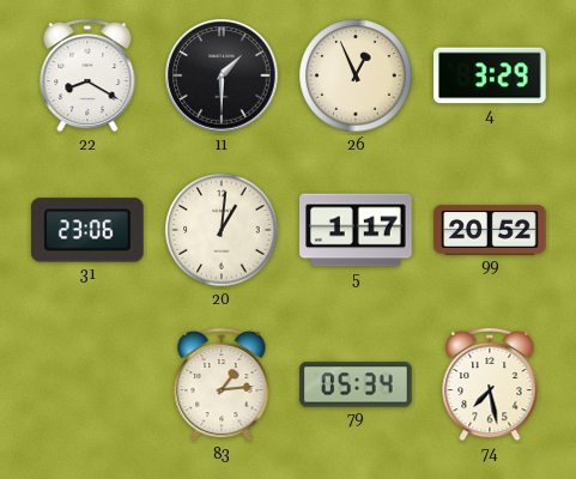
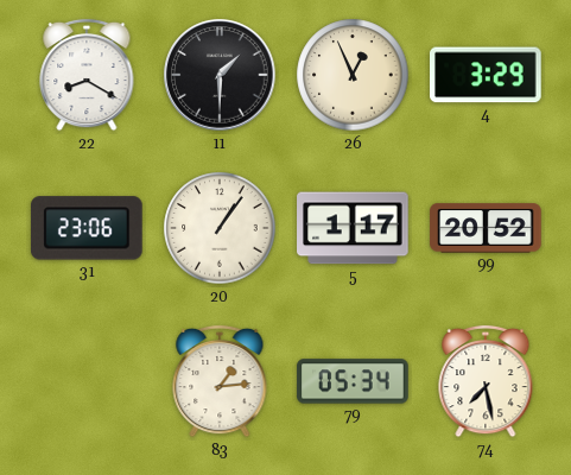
20: 1:01 -> 1:06
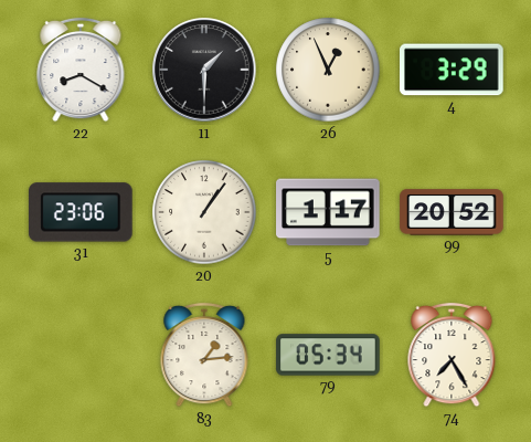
74: 7:28 -> 7:25
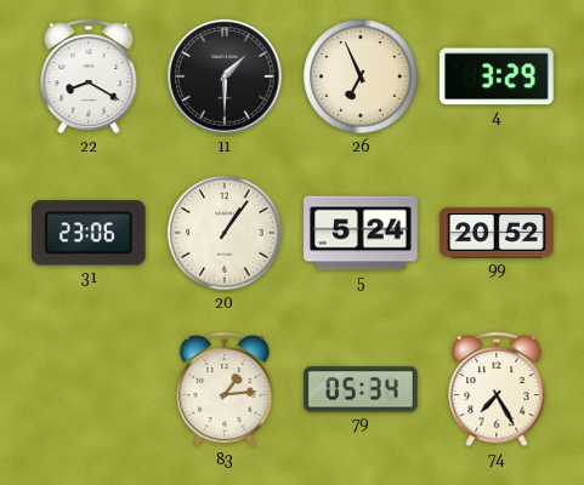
26: 12:56 -> 6:56
5: 1:17 -> 5:24
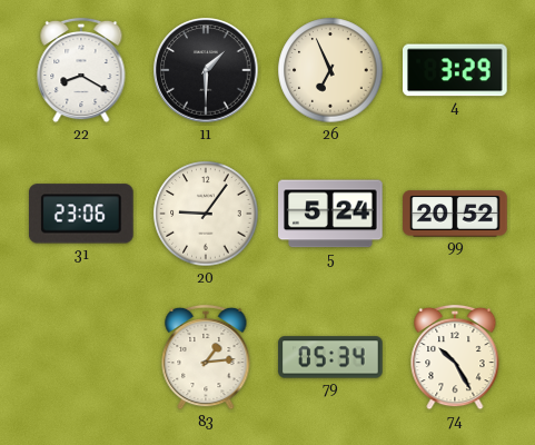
20: 1:06 -> 9:06
74: 7:25 -> 10:25
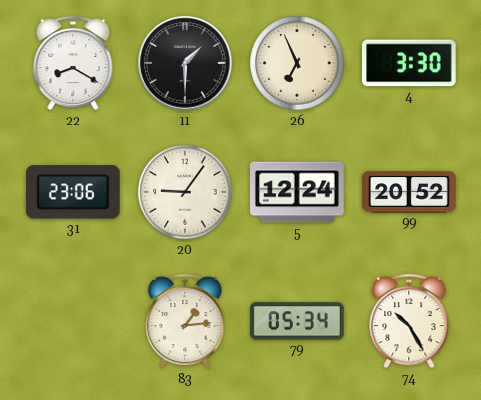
4: 3:29 -> 3:30
5: 5:24 -> 12:24
